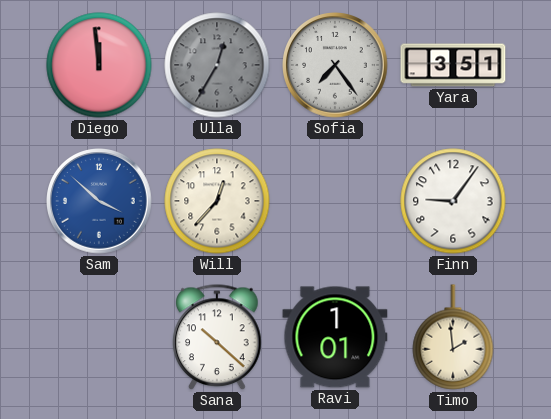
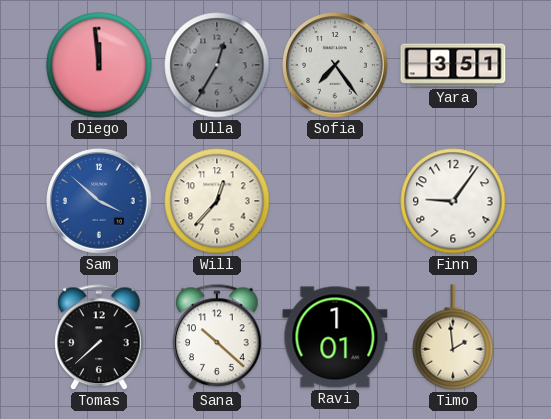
Tomas: none -> 7:38
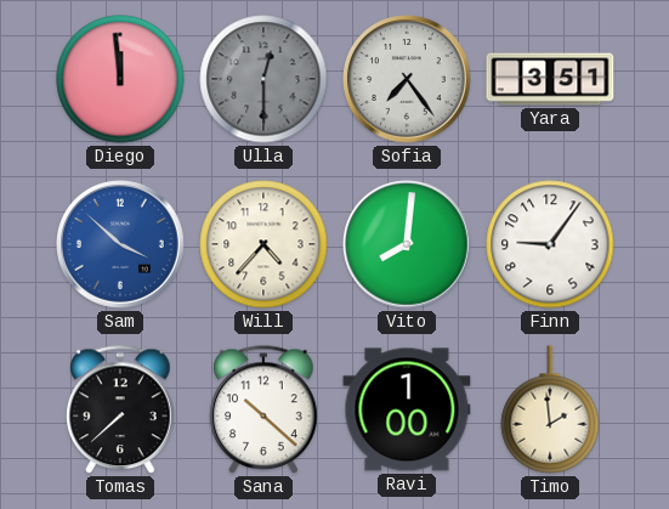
Ulla: 12:35 -> 12:30
Will: 12:37 -> 4:37
Vito: none -> 8:01
Ravi: 1:01 -> 1:00
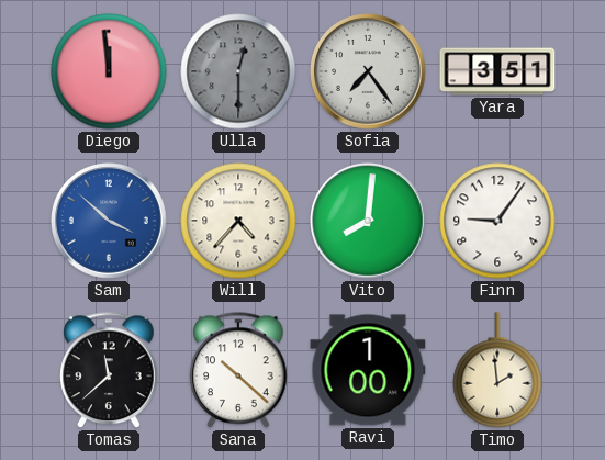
Tomas: 7:38 -> 11:38
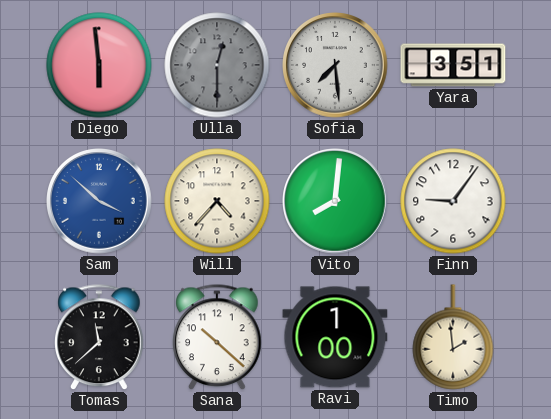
Diego: 11:59 -> 5:59
Sofia: 7:24 -> 7:29
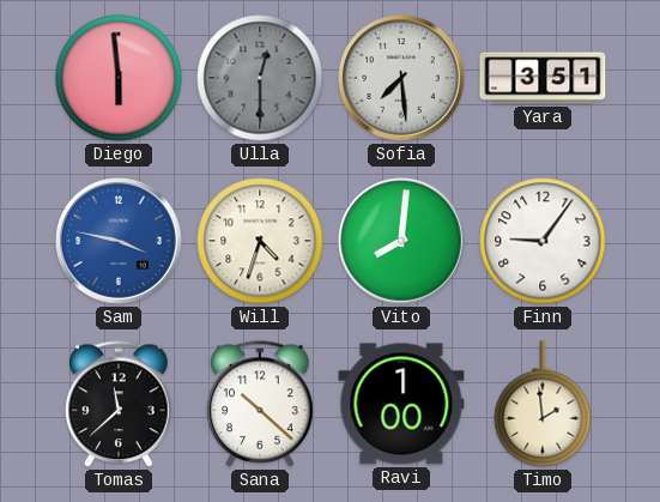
Sam: 3:52 -> 3:47
Will: 4:37 -> 4:33
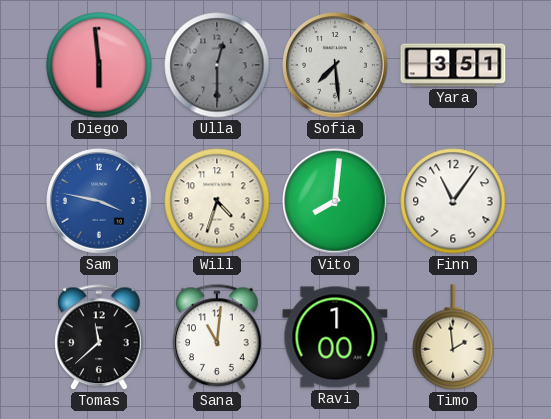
Finn: 9:06 -> 11:06
Sana: 10:22 -> 11:01
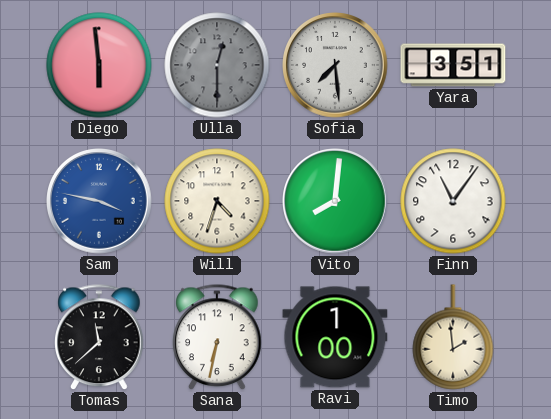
Sana: 11:01 -> 6:32
